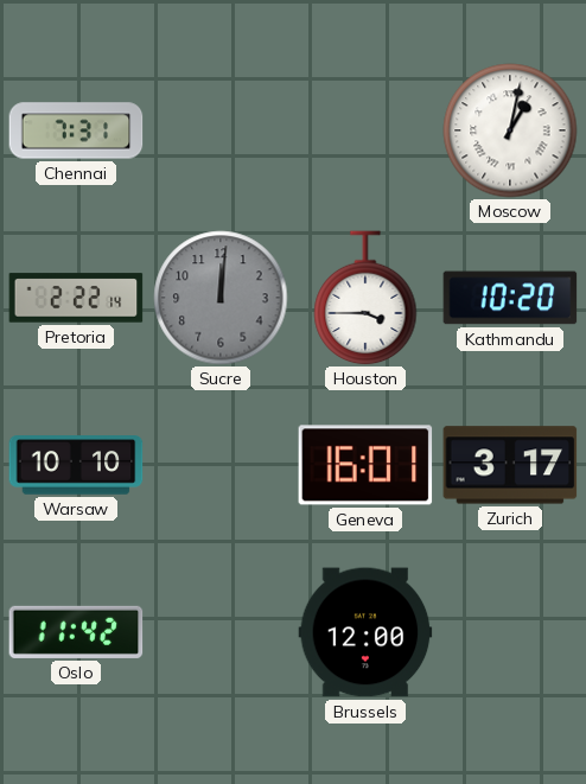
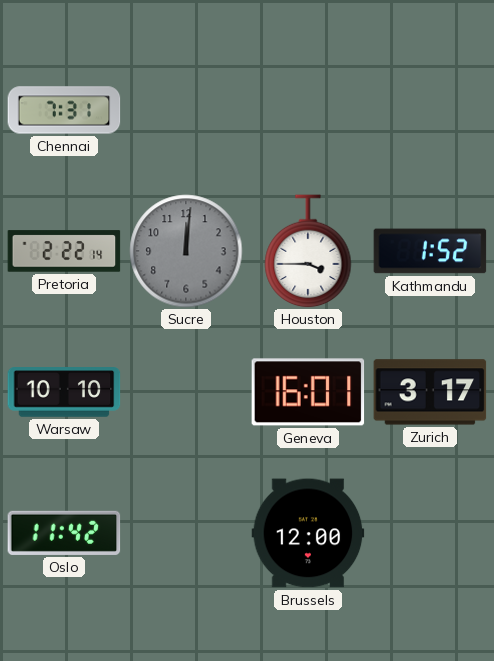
Moscow: 1:02 -> none
Kathmandu: 10:20 -> 1:52
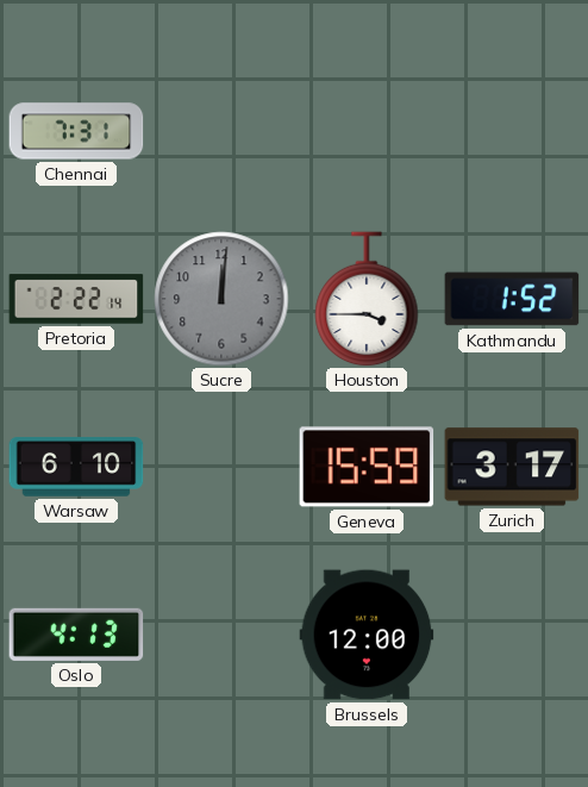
Warsaw: 10:10 -> 6:10
Geneva: 16:01 -> 15:59
Oslo: 11:42 -> 4:13
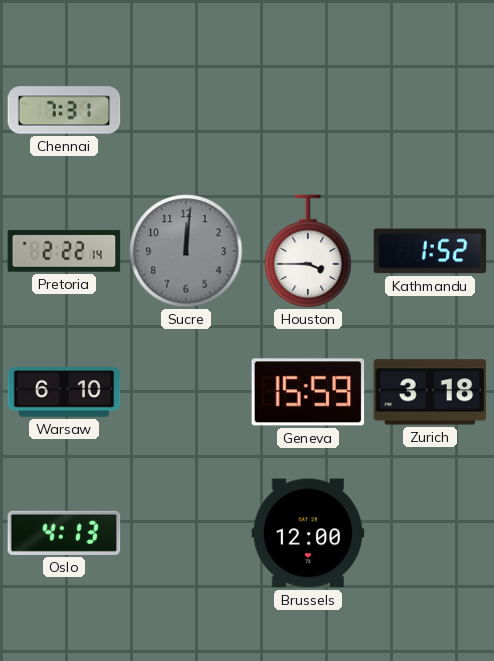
Zurich: 3:17 -> 3:18
